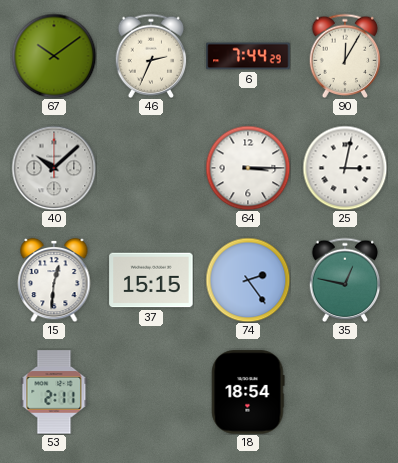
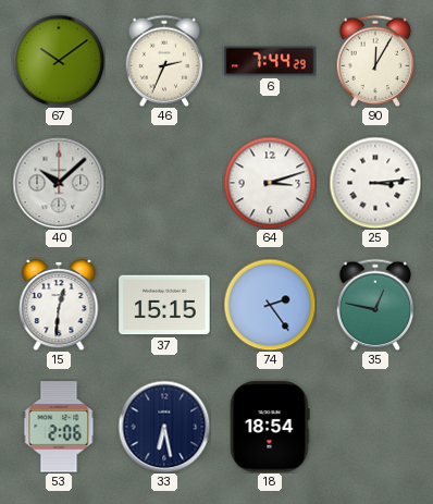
64: 3:15 -> 3:12
25: 3:02 -> 3:14
53: 2:11 -> 2:06
33: none -> 6:28
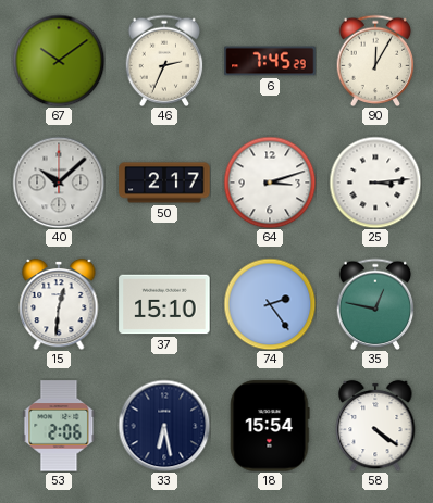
6: 7:44 -> 7:45
50: none -> 2:17
37: 15:15 -> 15:10
18: 18:54 -> 15:54
58: none -> 4:21
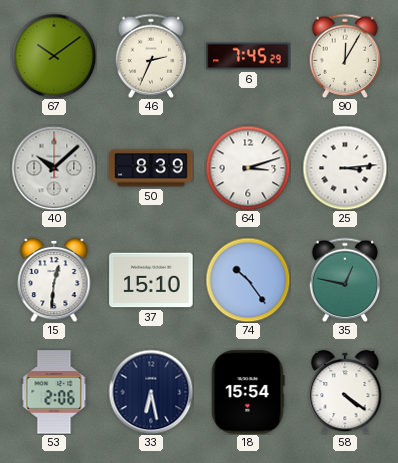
50: 2:17 -> 8:39
74: 2:24 -> 10:24
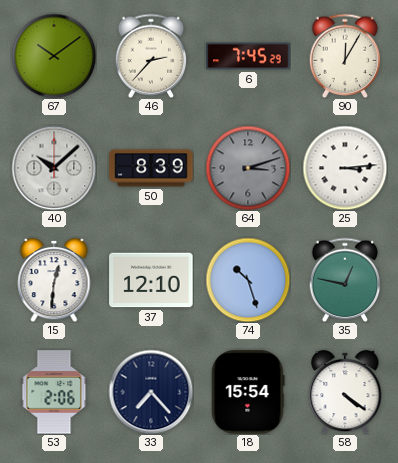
46: 2:34 -> 2:37
64 dial: white -> grey
37: 15:10 -> 12:10
74: 10:24 -> 10:27
33: 6:28 -> 7:23
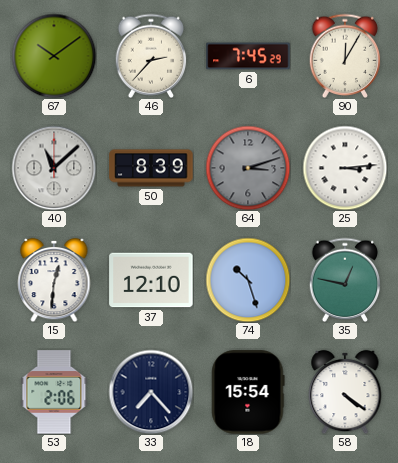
40: 10:08 -> 11:08
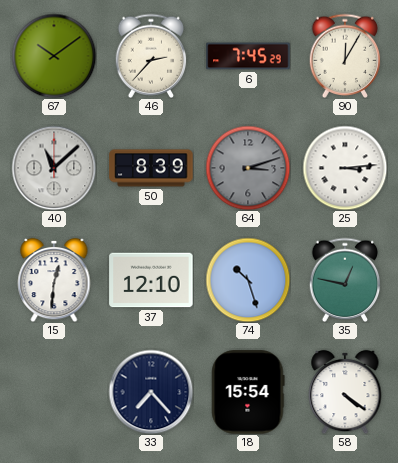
53: 2:06 -> none
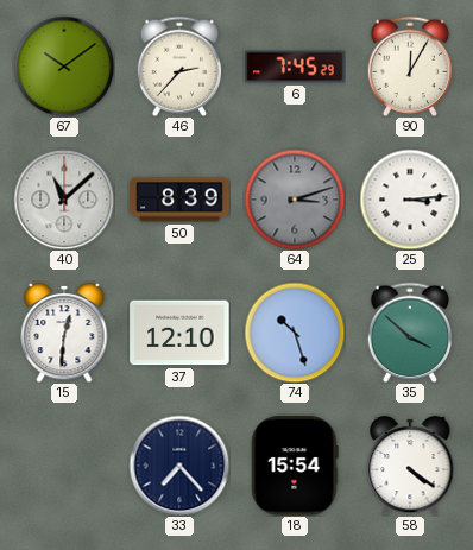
35: 12:47 -> 3:52
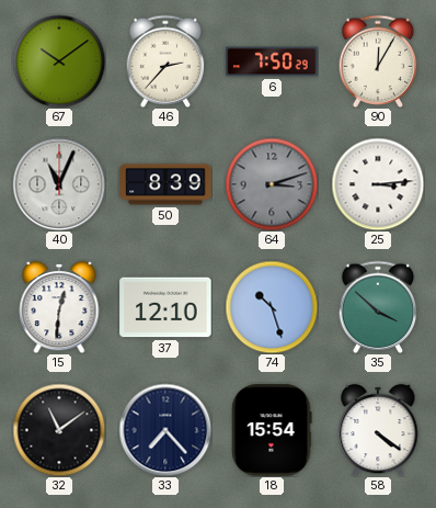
6: 7:45 -> 7:50
40: 11:08 -> 11:04
32: none -> 11:09
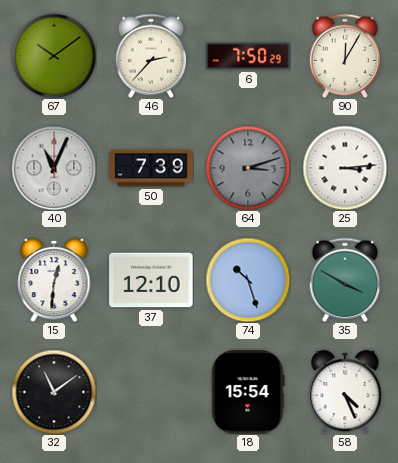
50: 8:39 -> 7:39
35: 3:52 -> 3:50
33: 7:23 -> none
58: 4:21 -> 4:26
